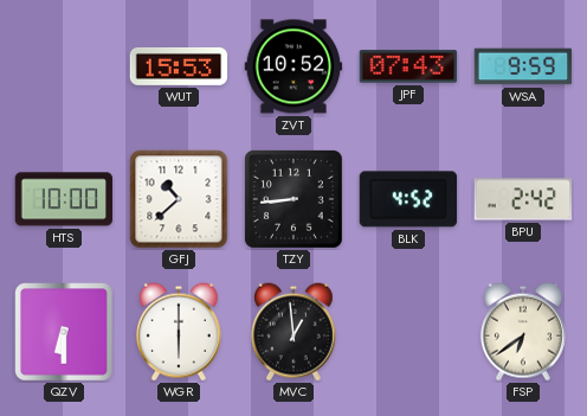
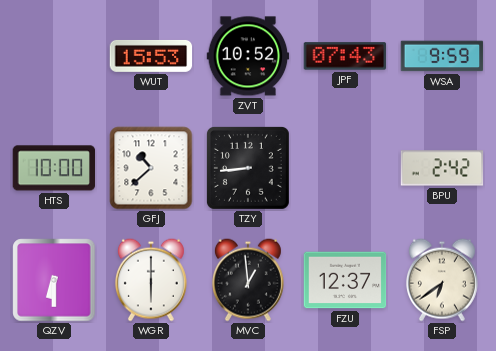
BLK: 4:52 -> none
FZU: none -> 12:37
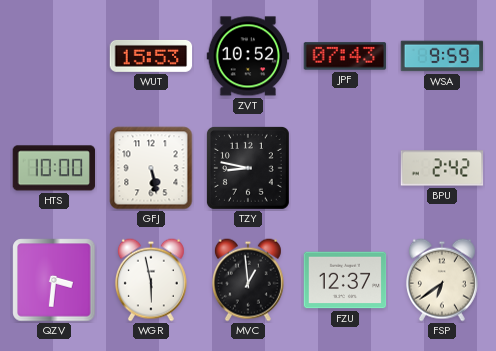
GFJ: 10:38 -> 5:28
TZY: 8:44 -> 8:47
QZV: 6:30 -> 3:31
WGR: 6:00 -> 5:58
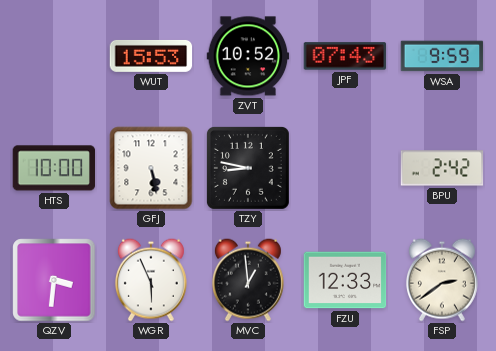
WGR: 5:58 -> 5:56
FZU: 12:37 -> 12:33
FSP: 6:39 -> 2:39
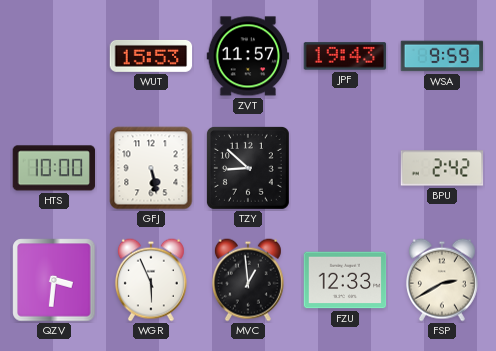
ZVT: 10:52 -> 11:57
JPF: 07:43 -> 19:43
TZY: 8:47 -> 8:52
FSP: 2:39 -> 2:40
